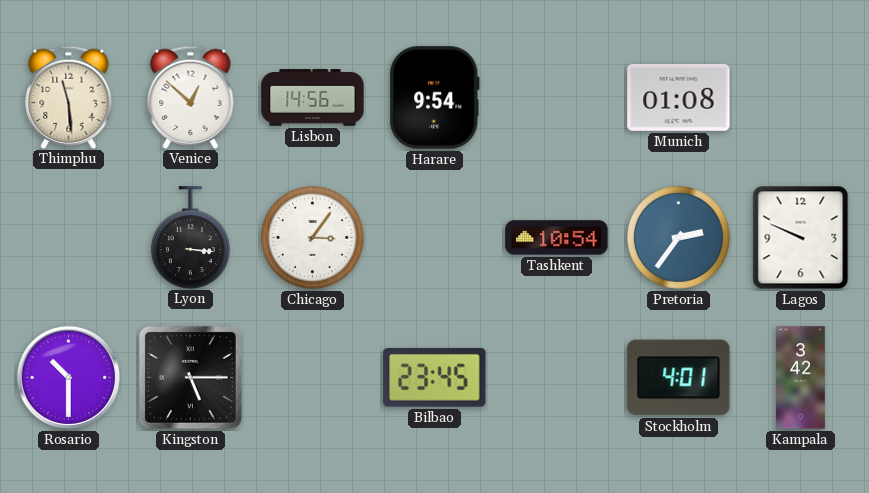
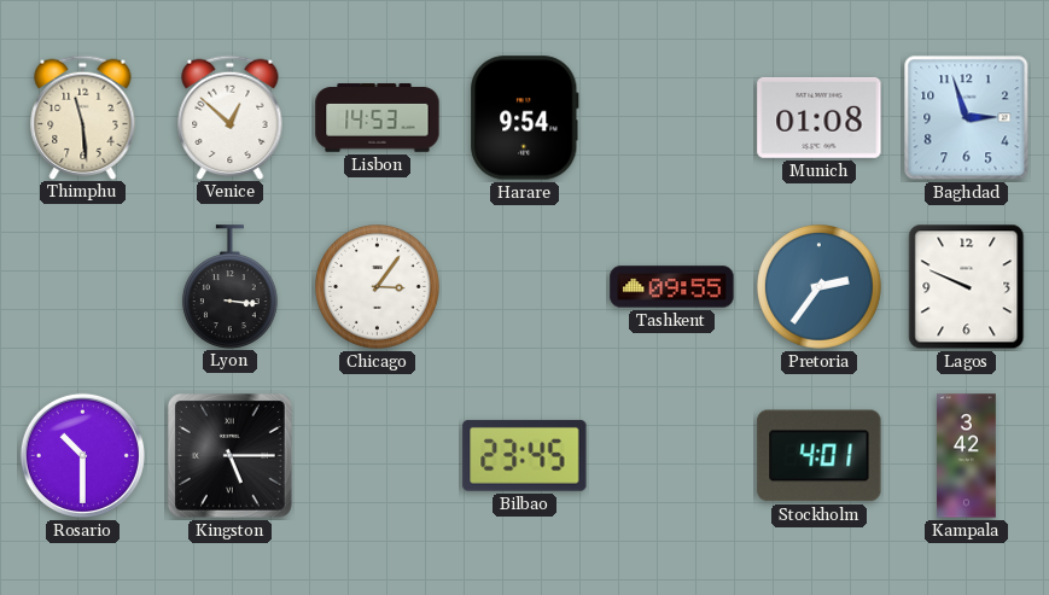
Lisbon: 14:56 -> 14:53
Baghdad: none -> 2:57
Tashkent: 10:54 -> 09:55
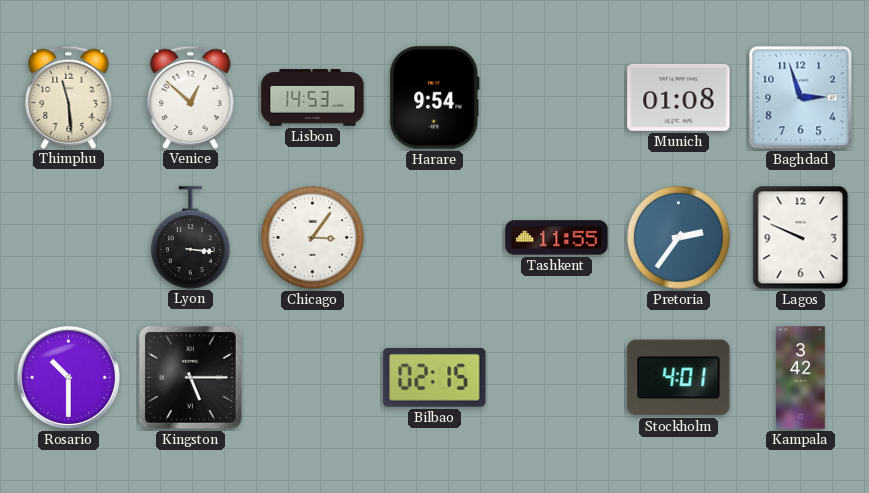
Tashkent: 09:55 -> 11:55
Bilbao: 23:45 -> 02:15
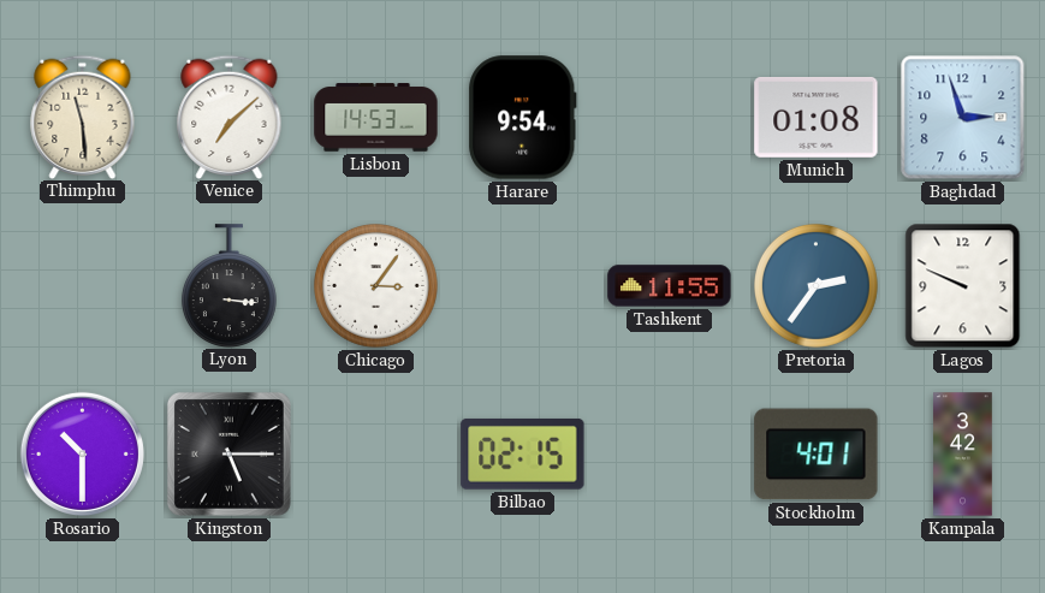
Venice: 12:52 -> 7:08
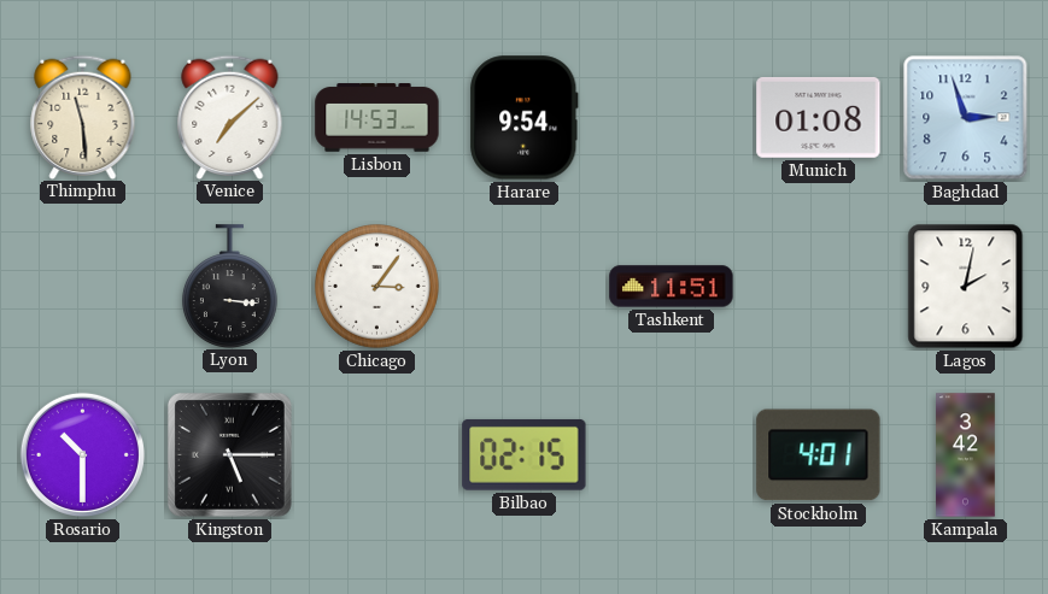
Tashkent: 11:55 -> 11:51
Pretoria: 2:36 -> none
Lagos: 9:49 -> 2:02
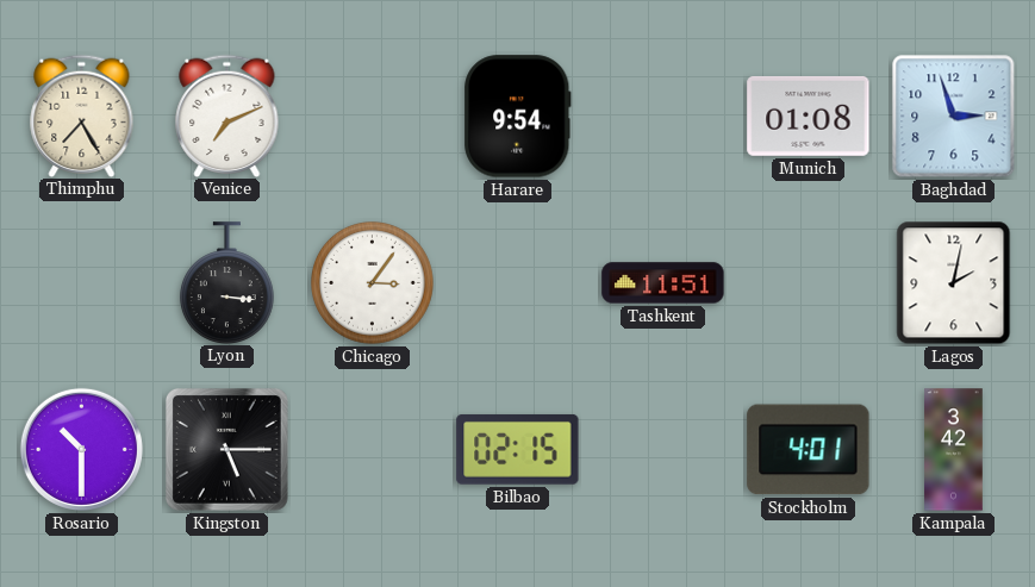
Thimphu: 11:29 -> 7:25
Venice: 7:08 -> 7:11
Lisbon: 14:53 -> none
